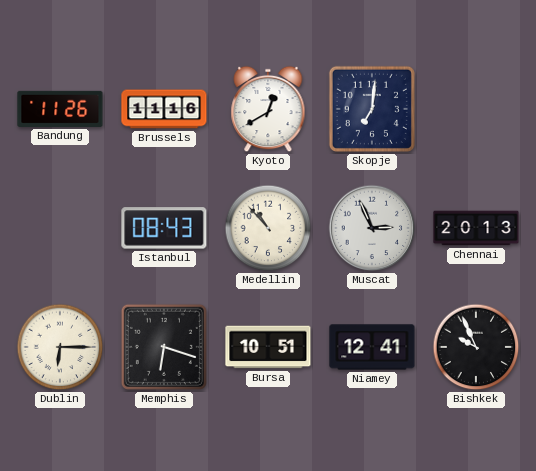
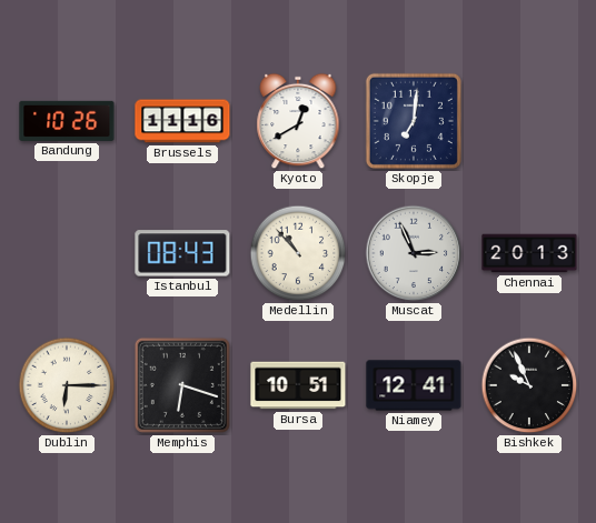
Bandung: 11:26 -> 10:26
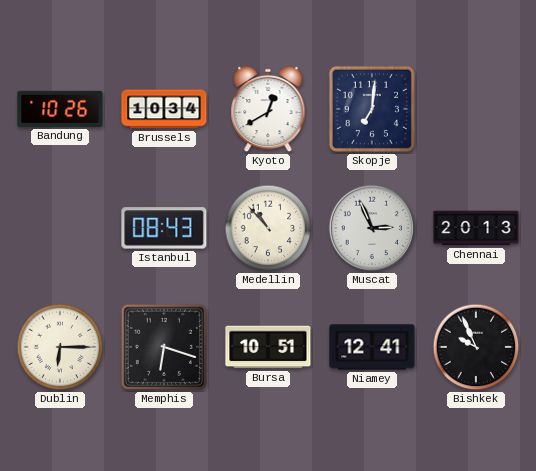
Brussels: 11:16 -> 10:34
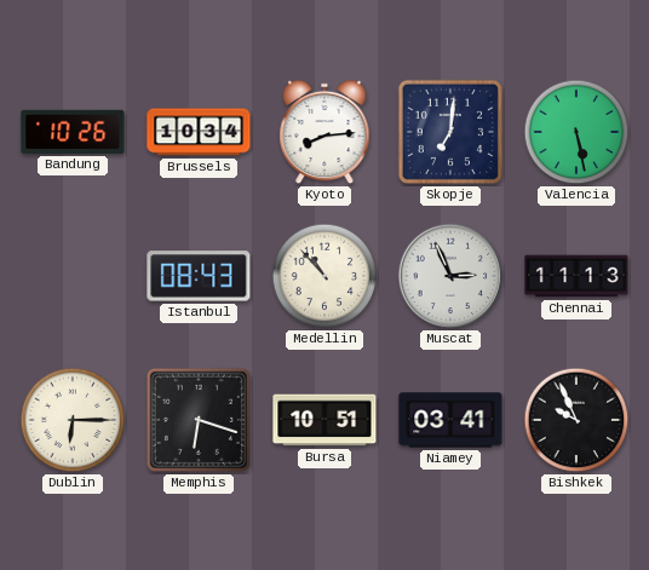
Kyoto: 12:40 -> 8:14
Valencia: none -> 5:28
Chennai: 20:13 -> 11:13
Niamey: 12:41 -> 03:41
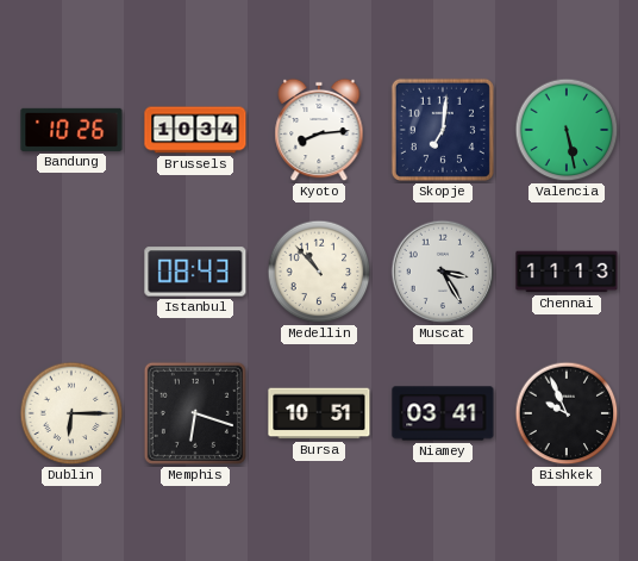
Muscat: 2:56 -> 3:25
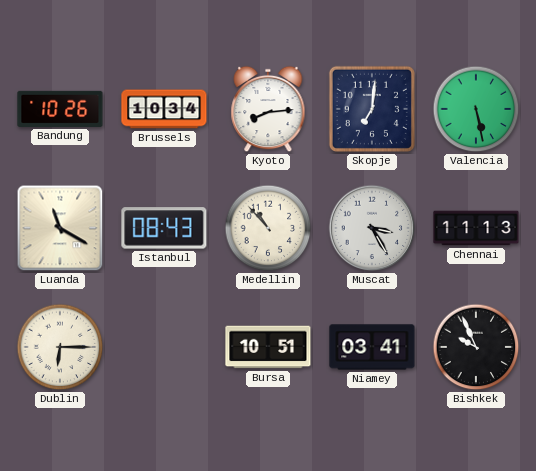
Luanda: none -> 11:20
Memphis: 6:18 -> none
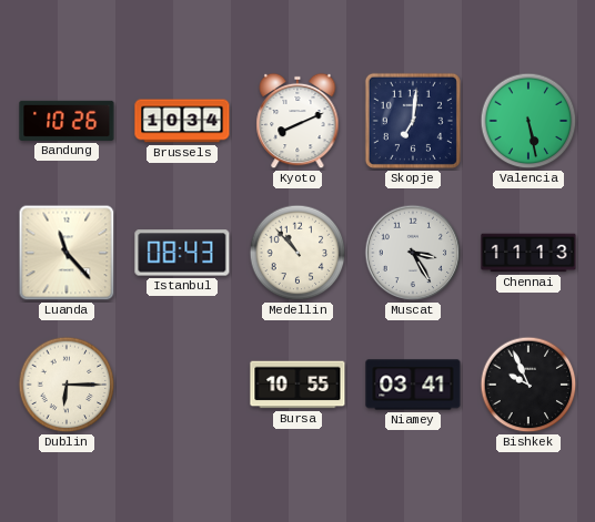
Kyoto: 8:14 -> 8:11
Luanda: 11:20 -> 11:23
Bursa: 10:51 -> 10:55
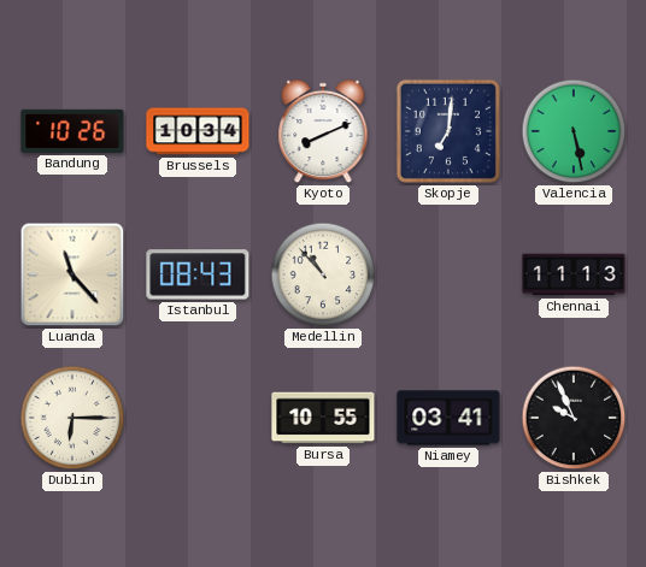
Muscat: 3:25 -> none
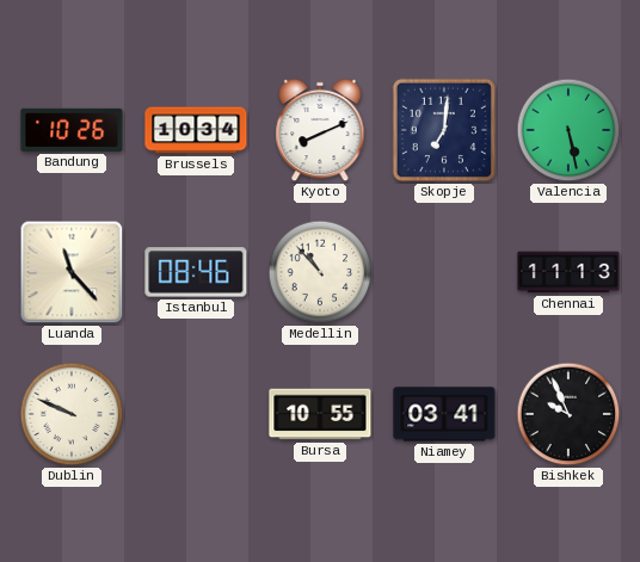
Istanbul: 08:43 -> 08:46
Dublin: 6:15 -> 9:49
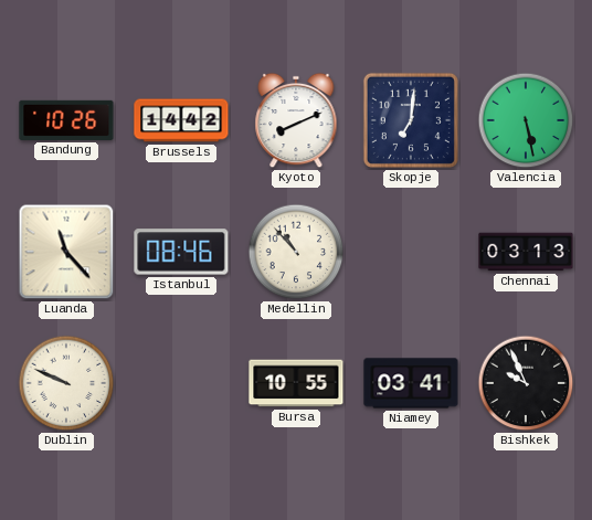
Brussels: 10:34 -> 14:42
Chennai: 11:13 -> 03:13
